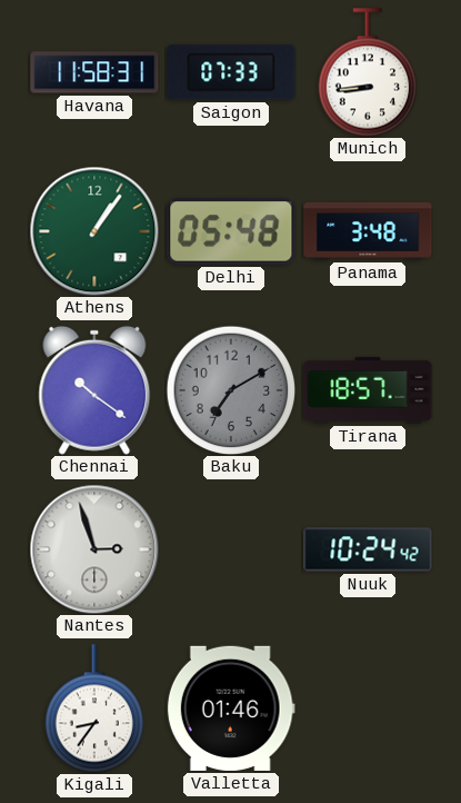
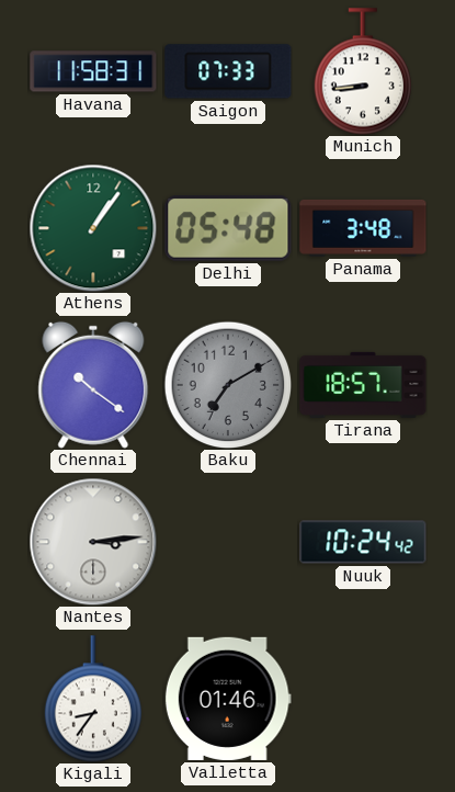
Nantes: 2:57 -> 3:14
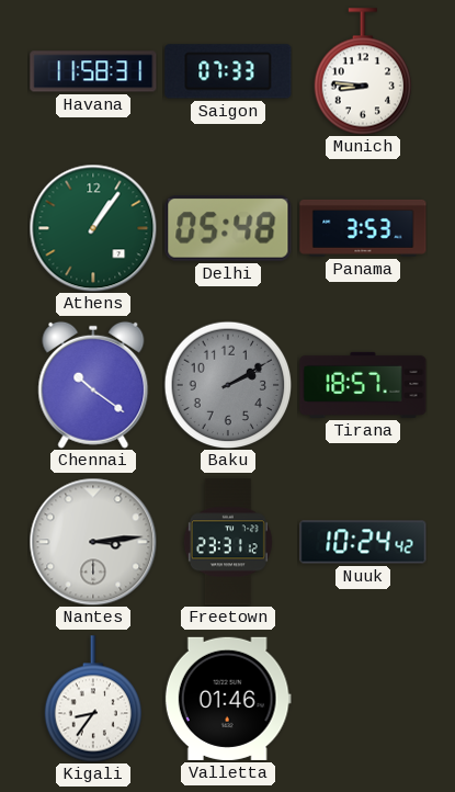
Munich: 8:44 -> 8:46
Panama: 3:48 -> 3:53
Baku: 7:10 -> 2:10
Freetown: none -> 23:31
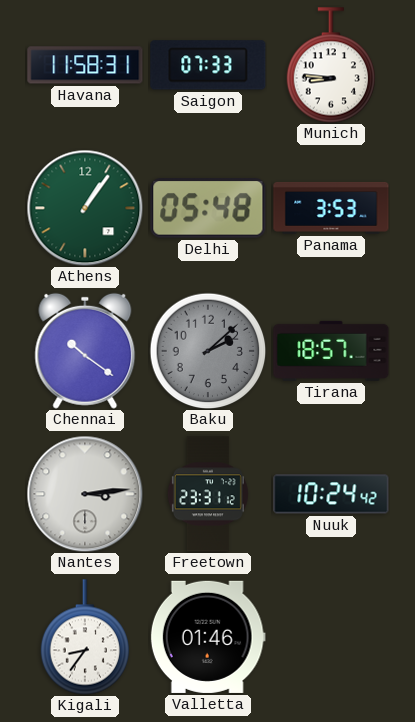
Baku: 2:10 -> 2:08
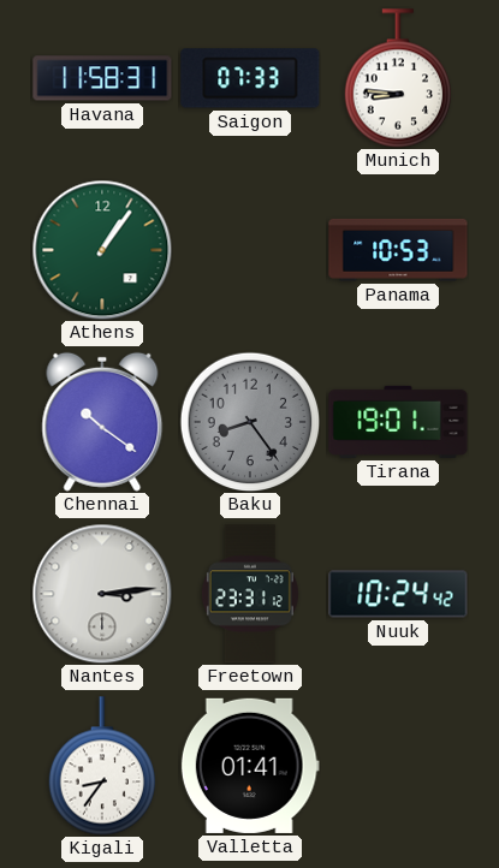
Delhi: 05:48 -> none
Panama: 3:53 -> 10:53
Baku: 2:08 -> 8:24
Tirana: 18:57 -> 19:01
Valletta: 01:46 -> 01:41
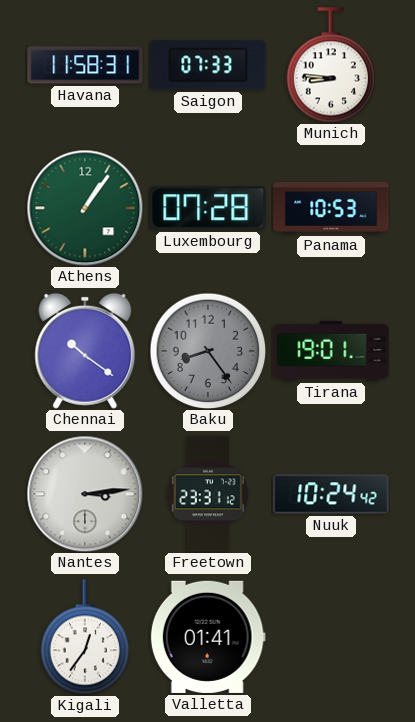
Luxembourg: none -> 07:28
Kigali: 8:36 -> 12:36
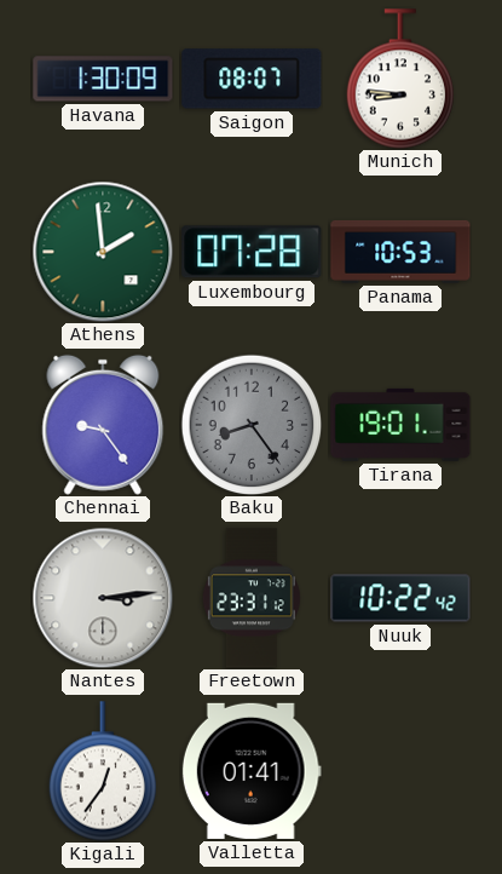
Havana: 11:58 -> 1:30
Saigon: 07:33 -> 08:07
Athens: 1:06 -> 1:59
Chennai: 10:21 -> 9:24
Nuuk: 10:24 -> 10:22
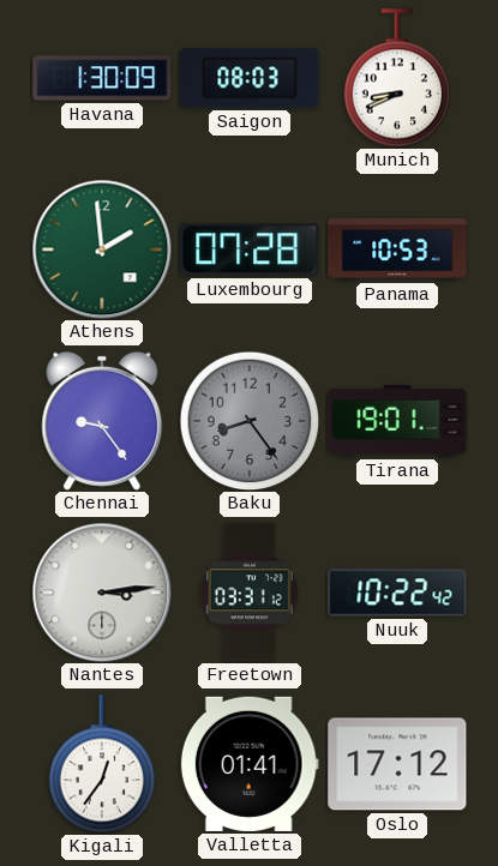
Saigon: 08:07 -> 08:03
Munich: 8:46 -> 8:41
Freetown: 23:31 -> 03:31
Oslo: none -> 17:12
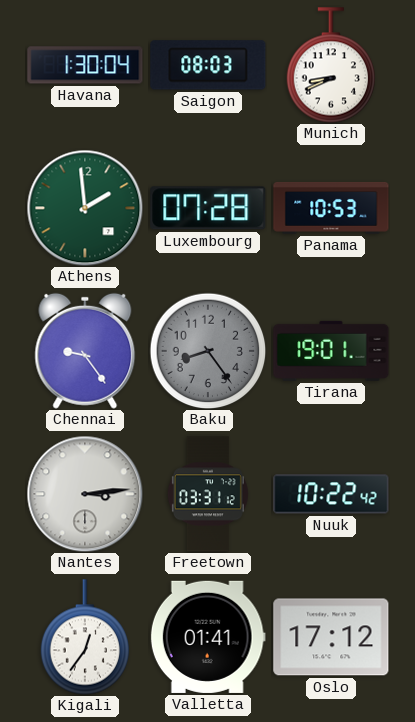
Havana: 1:30:09 -> 1:30:04
